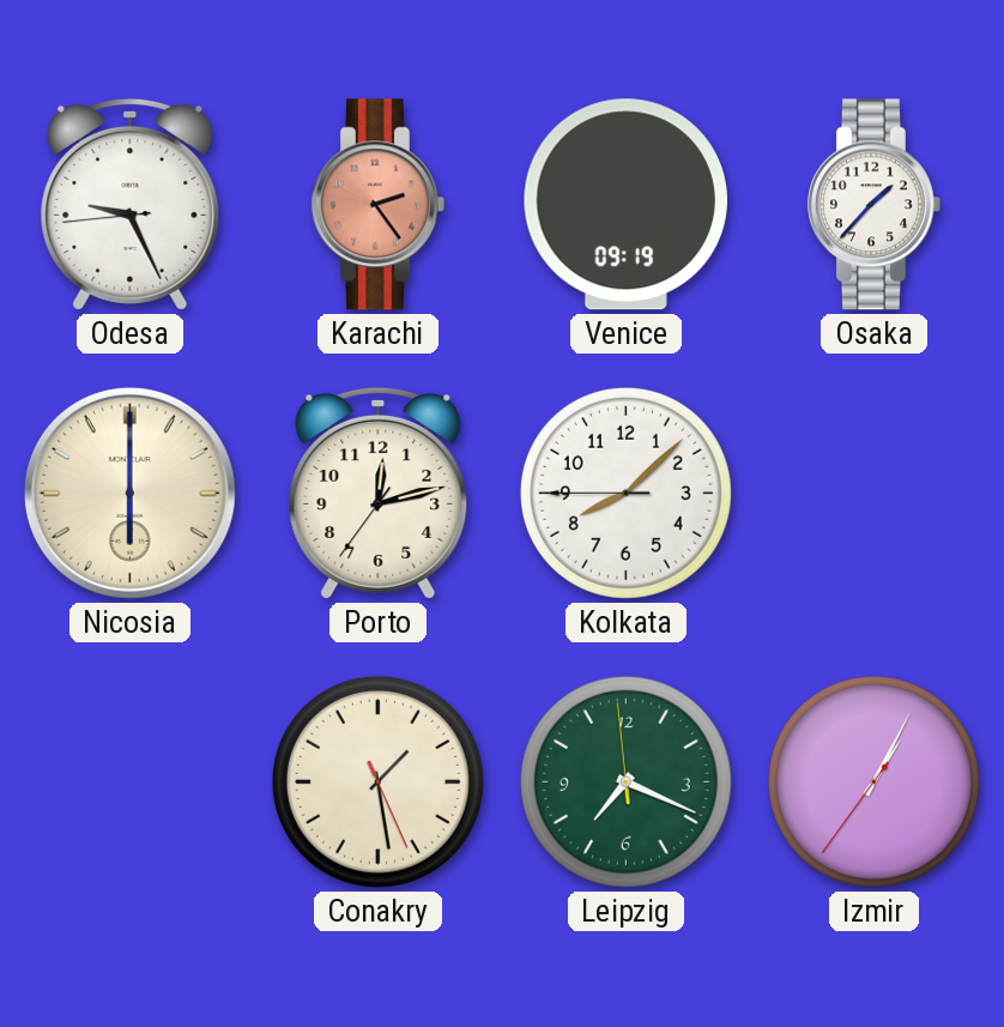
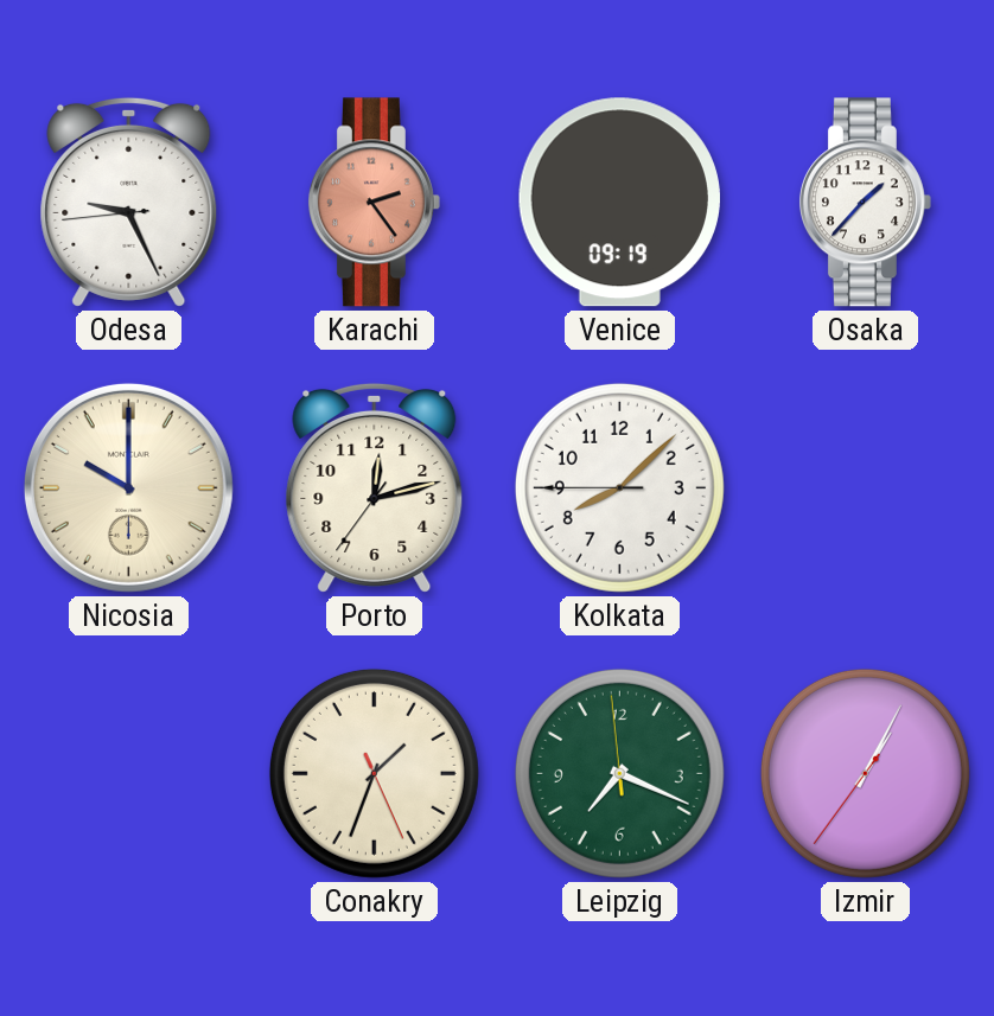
Nicosia: 6:00 -> 10:00
Conakry: 1:28 -> 1:33
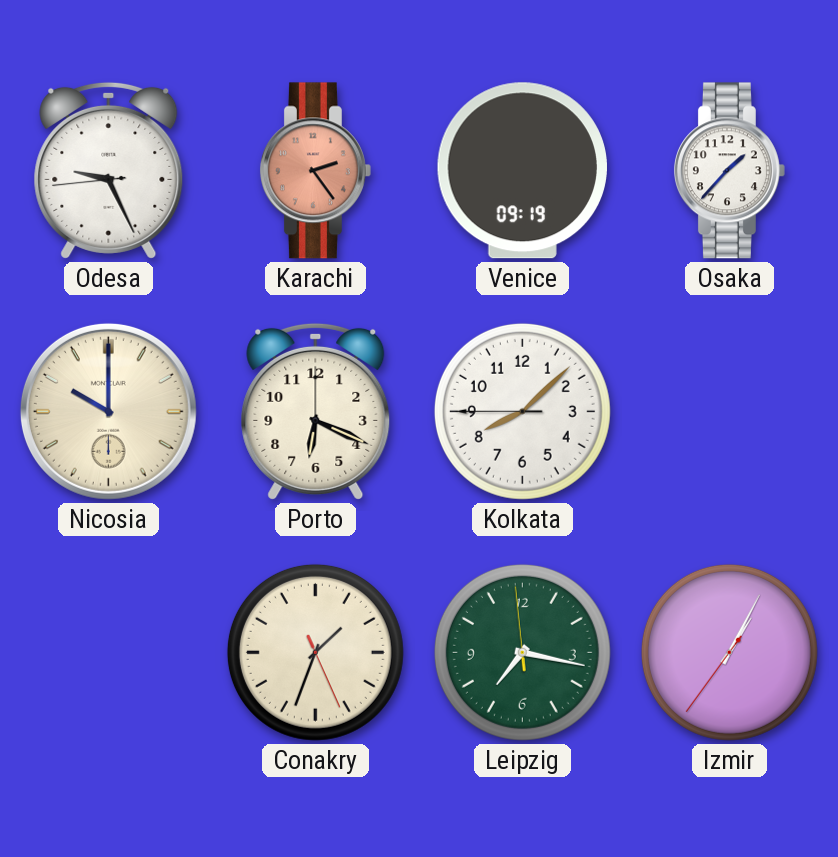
Porto: 12:12 -> 6:19
Leipzig: 7:18 -> 7:16
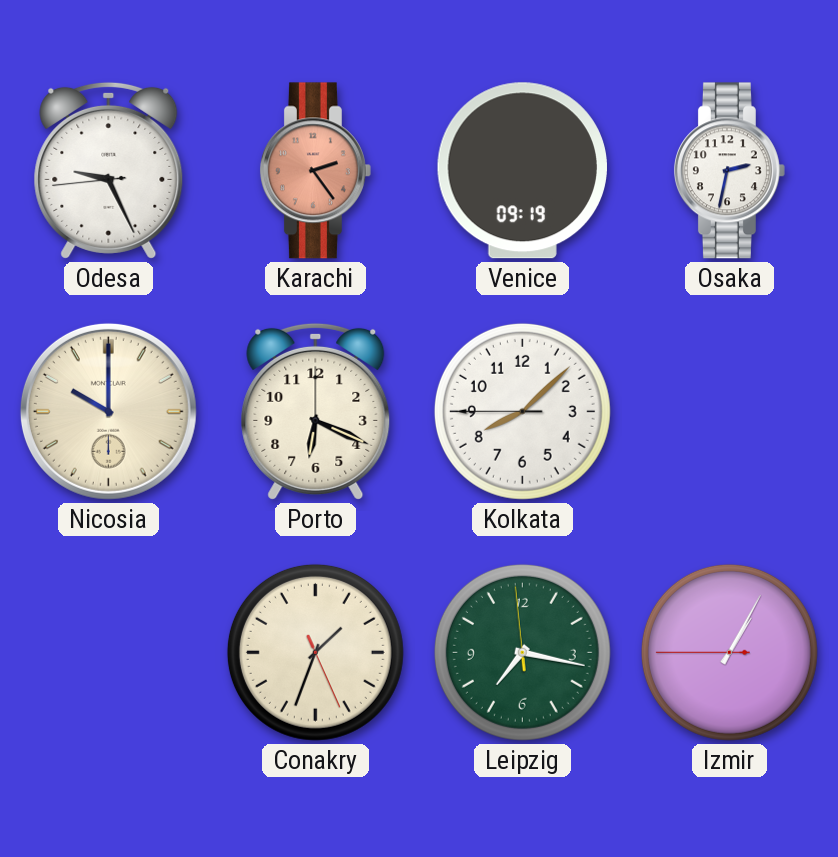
Osaka: 1:37 -> 2:32
Izmir: 1:04:36 -> 1:04:45
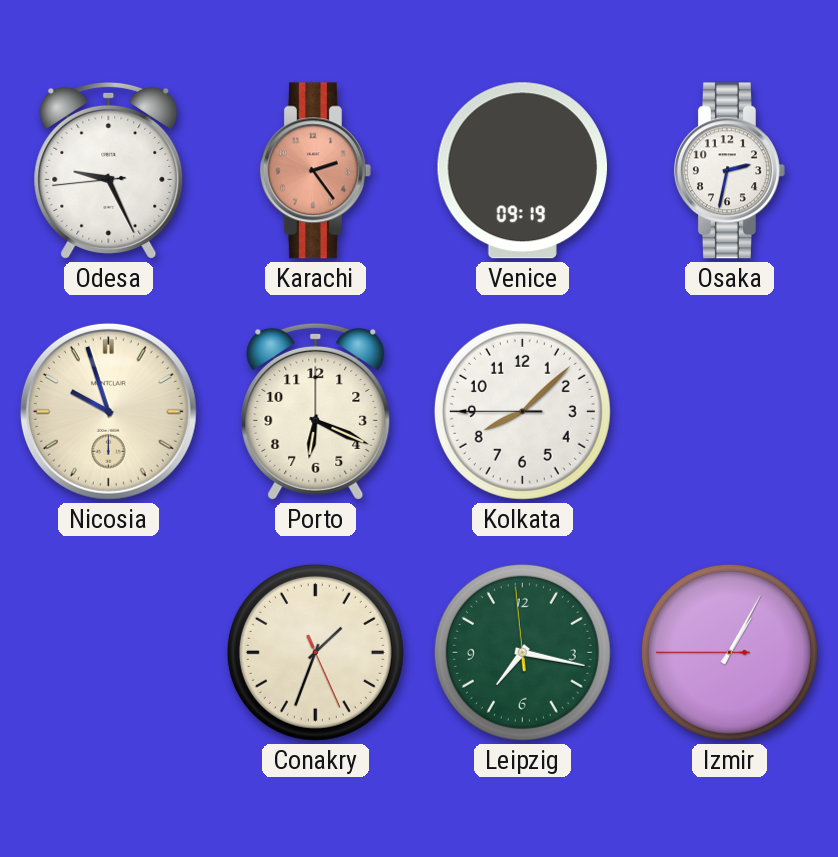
Nicosia: 10:00 -> 9:57
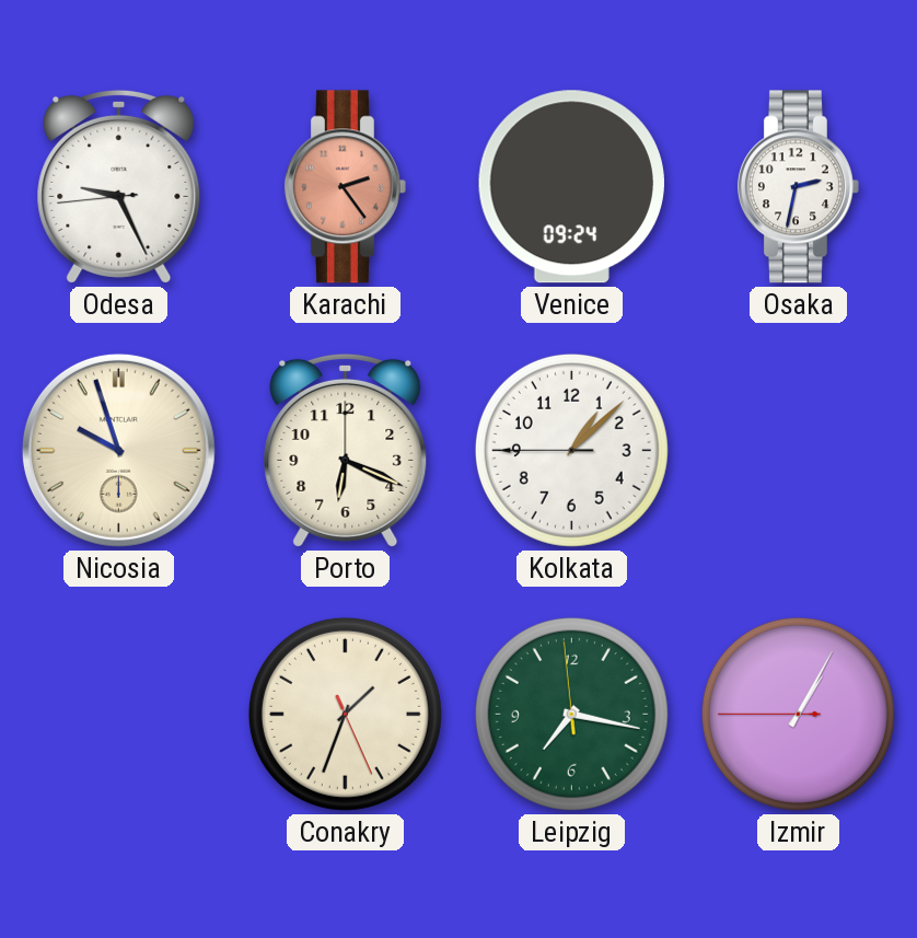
Venice: 09:19 -> 09:24
Kolkata: 8:07 -> 1:07
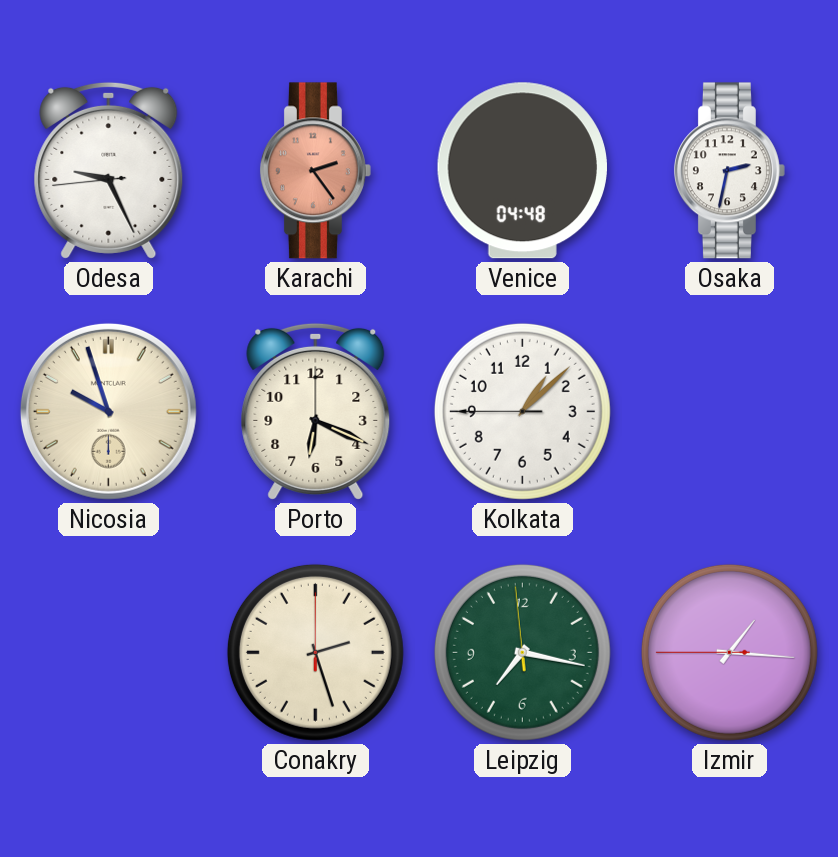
Venice: 09:24 -> 04:48
Conakry: 1:33 -> 2:27
Izmir: 1:04 -> 1:15
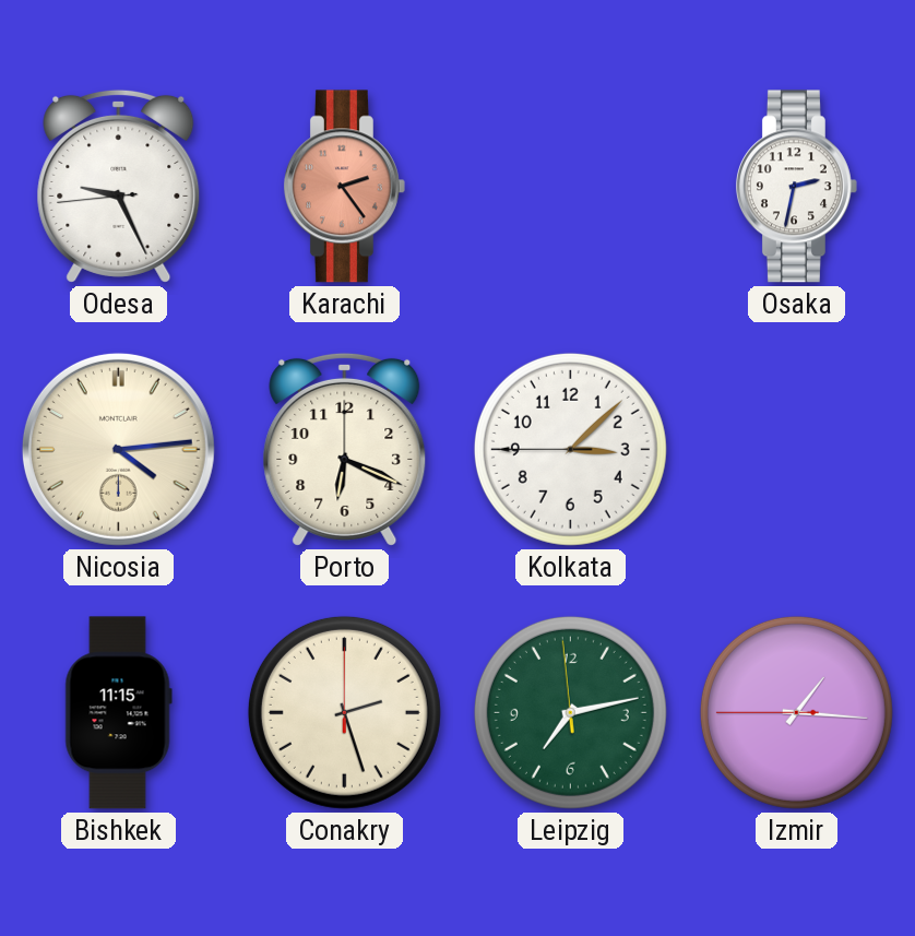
Venice: 04:48 -> none
Nicosia: 9:57 -> 4:14
Kolkata: 1:07 -> 3:07
Bishkek: none -> 11:15
Leipzig: 7:16 -> 7:12
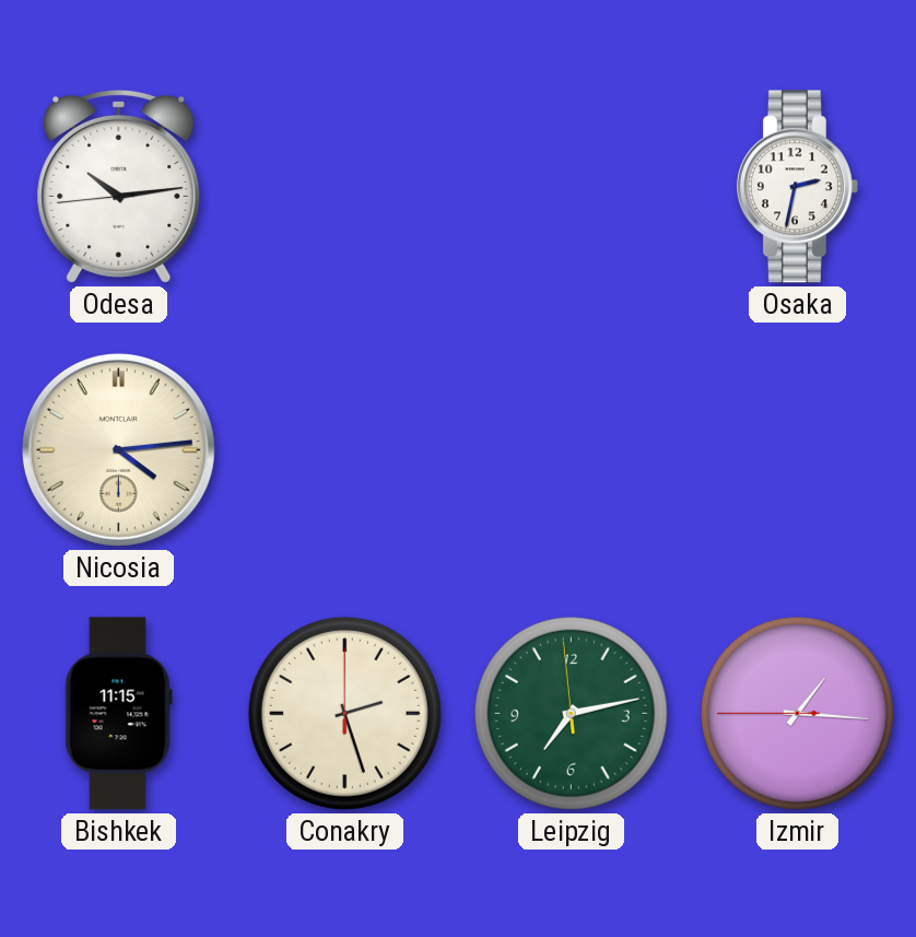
Odesa: 9:25 -> 10:13
Karachi: 2:24 -> none
Porto: 6:19 -> none
Kolkata: 3:07 -> none
